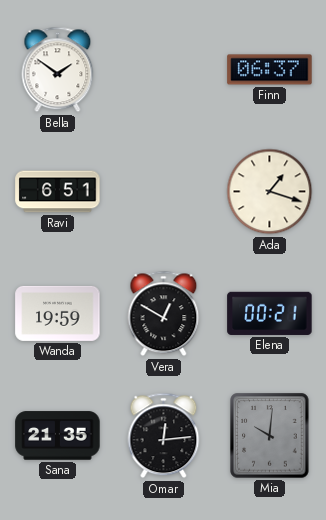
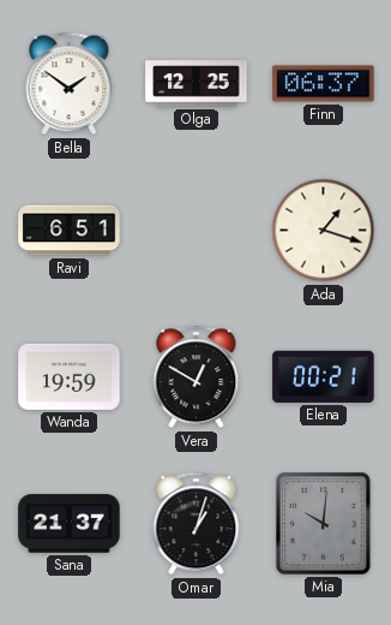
Olga: none -> 12:25
Sana: 21:35 -> 21:37
Omar: 12:14 -> 1:03
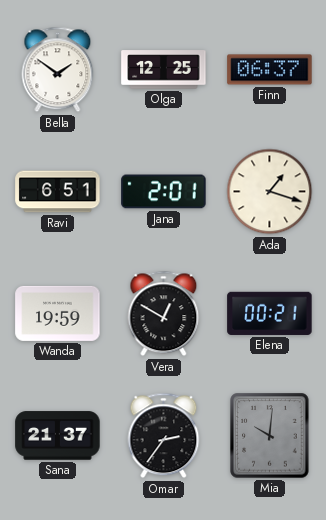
Jana: none -> 2:01
Omar: 1:03 -> 2:36
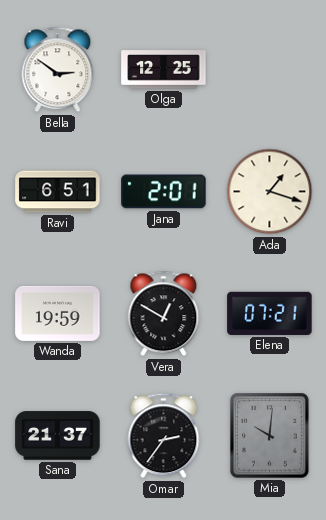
Bella: 1:51 -> 2:51
Finn: 06:37 -> none
Elena: 00:21 -> 07:21
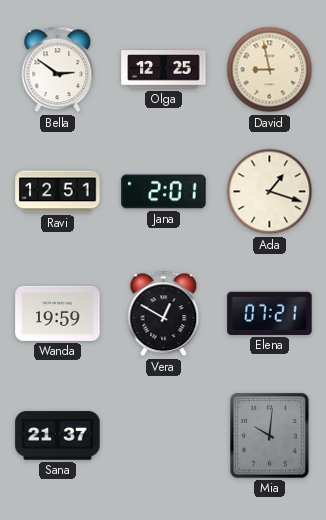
David: none -> 8:58
Ravi: 6:51 -> 12:51
Omar: 2:36 -> none
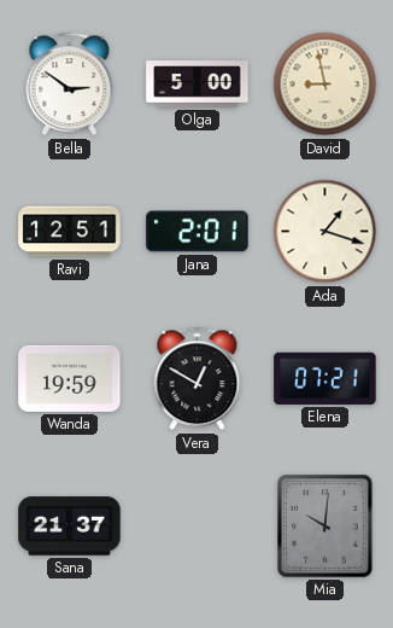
Olga: 12:25 -> 5:00
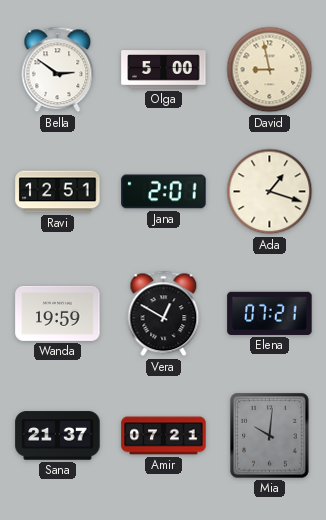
Amir: none -> 07:21
